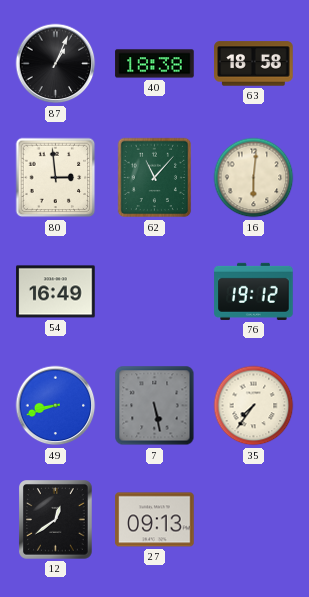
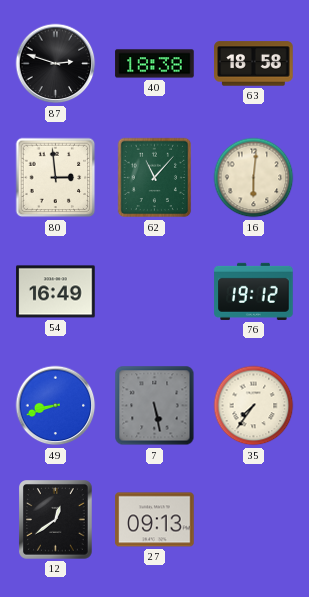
87: 1:04 -> 2:48
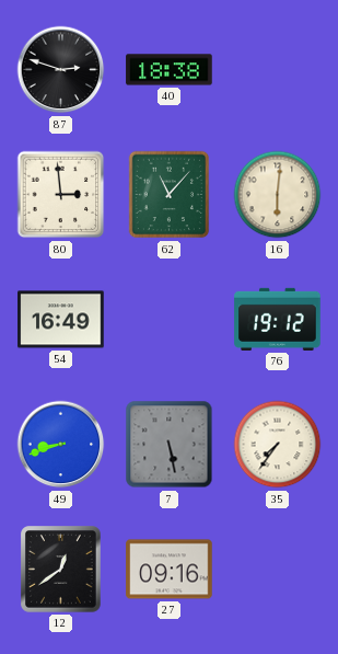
63: 18:58 -> none
27: 09:13 -> 09:16
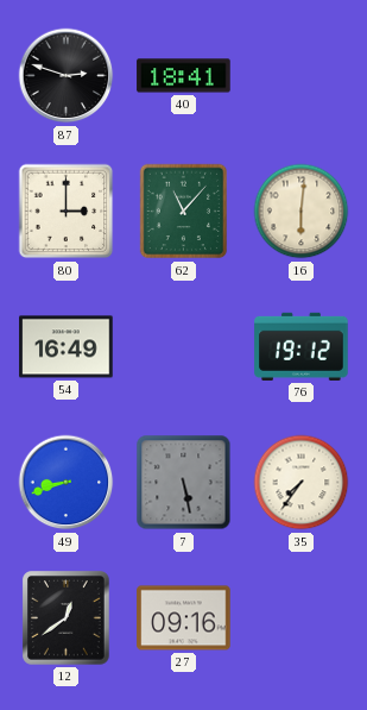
40: 18:38 -> 18:41
80: 2:59 -> 3:00
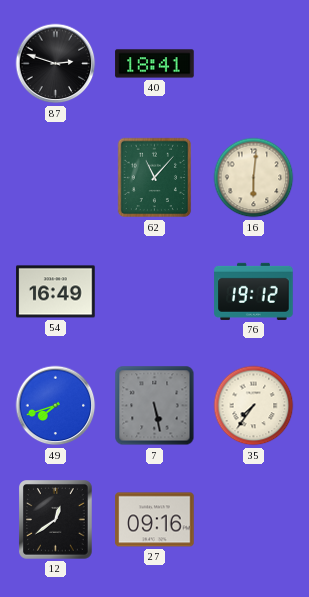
80: 3:00 -> none
49: 8:42 -> 7:42
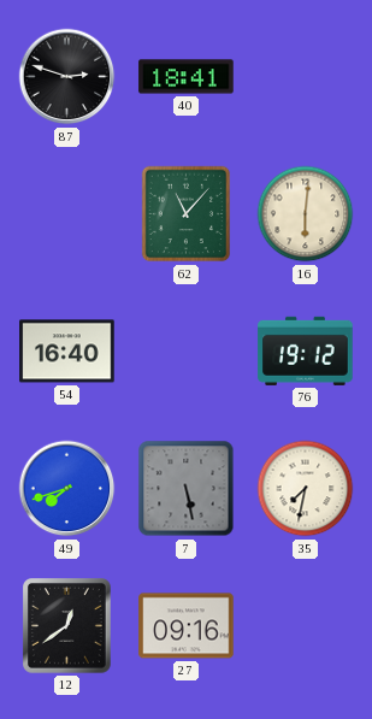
54: 16:49 -> 16:40
35: 7:36 -> 7:32
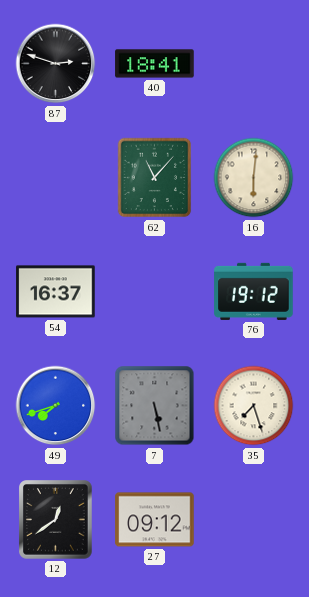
54: 16:40 -> 16:37
35: 7:32 -> 7:27
27: 09:16 -> 09:12
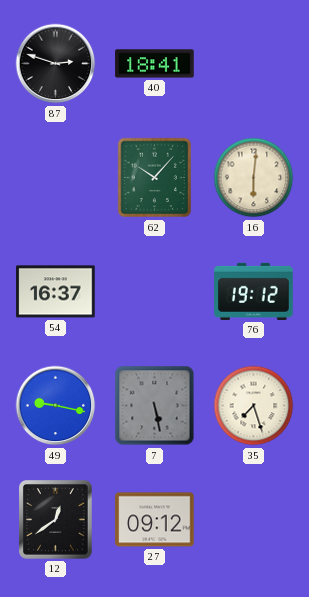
62: 11:07 -> 10:07
49: 7:42 -> 9:17
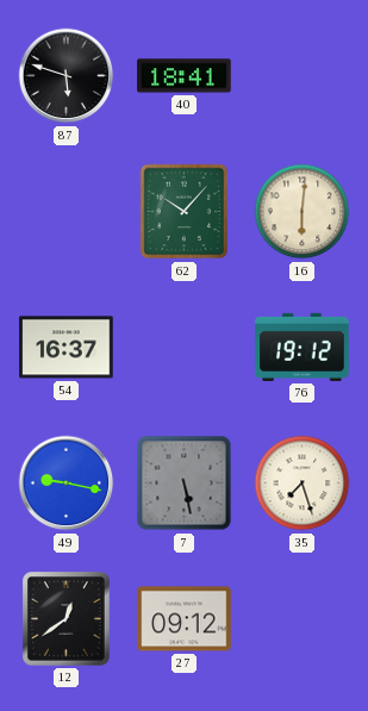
87: 2:48 -> 5:48
